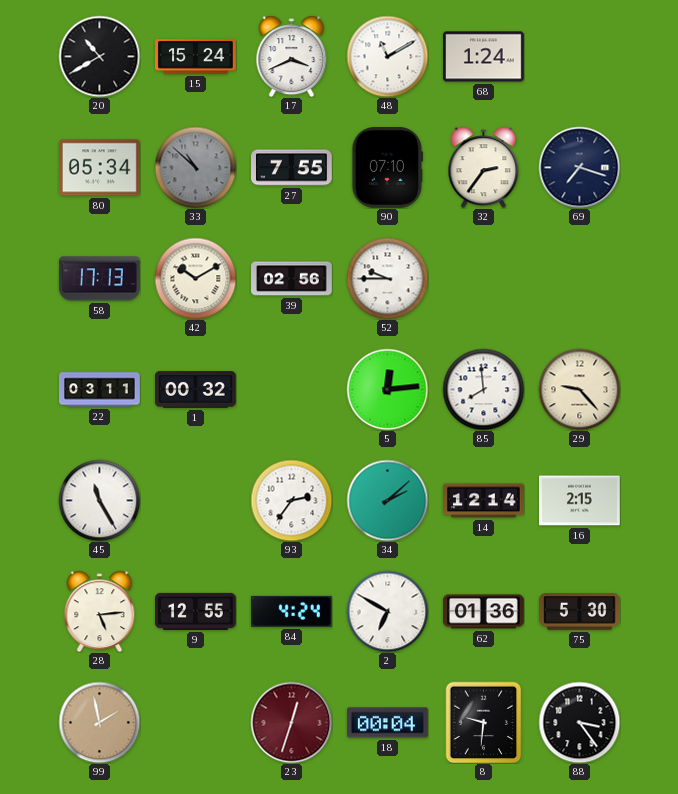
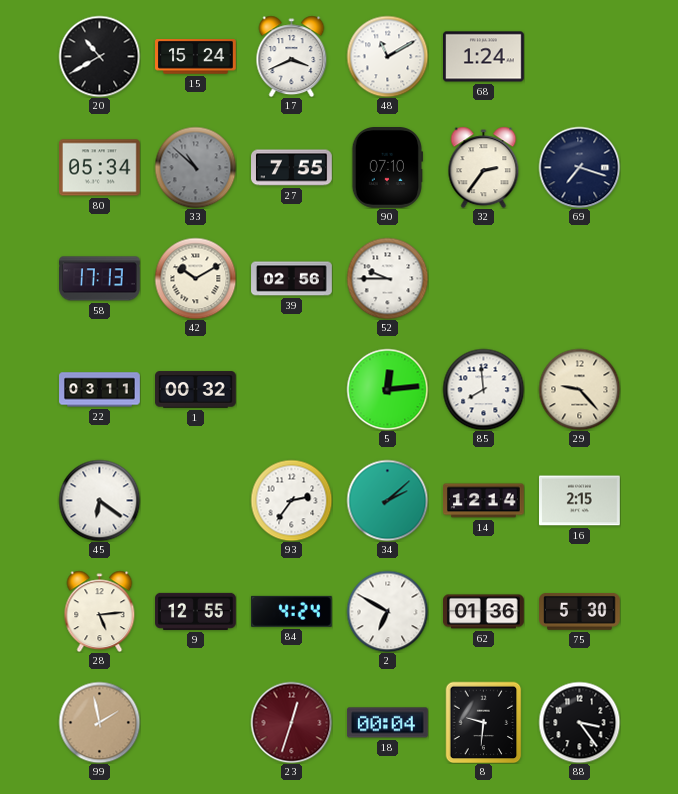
45: 11:25 -> 6:21
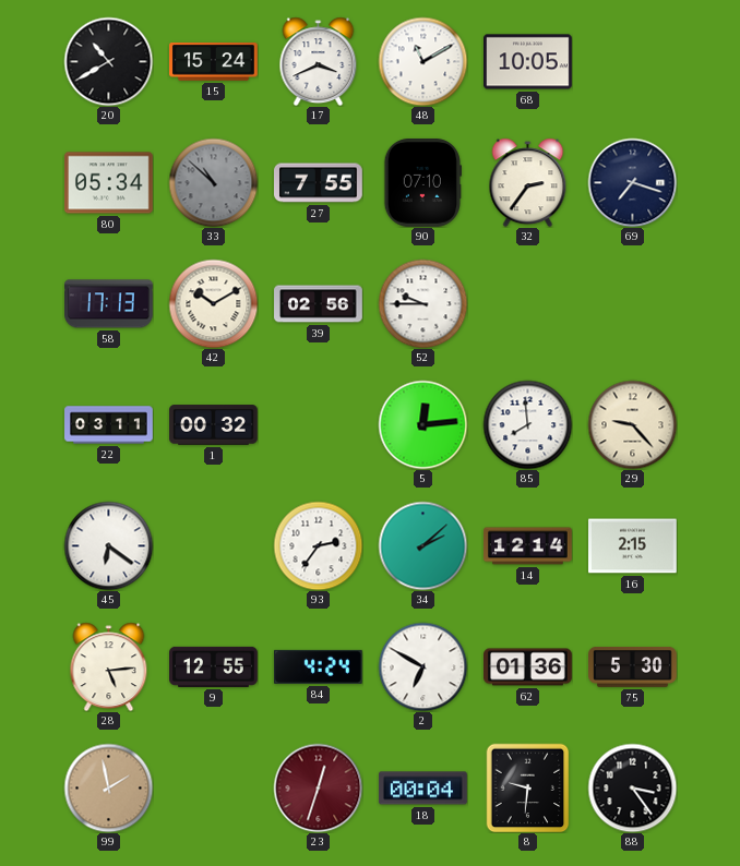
68: 1:24 -> 10:05
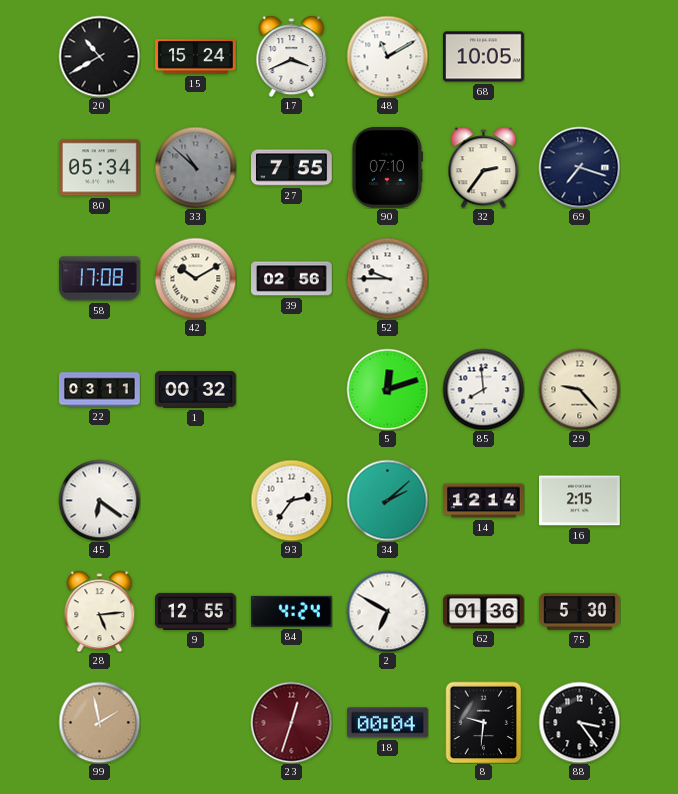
58: 17:13 -> 17:08
5: 12:14 -> 12:12
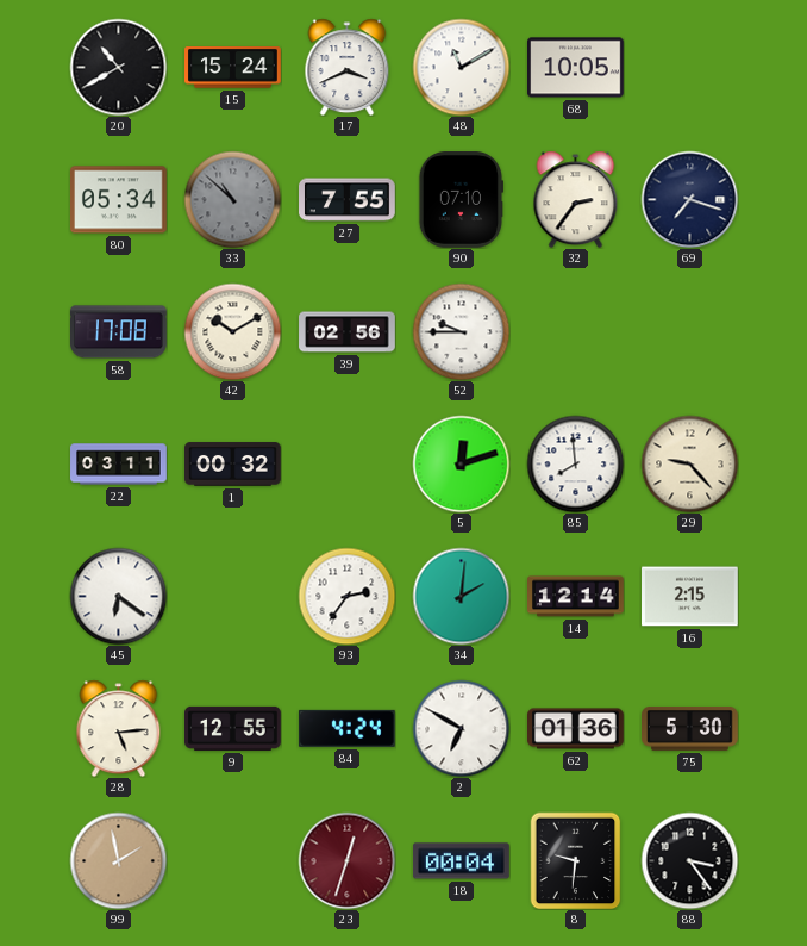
34: 2:08 -> 2:01
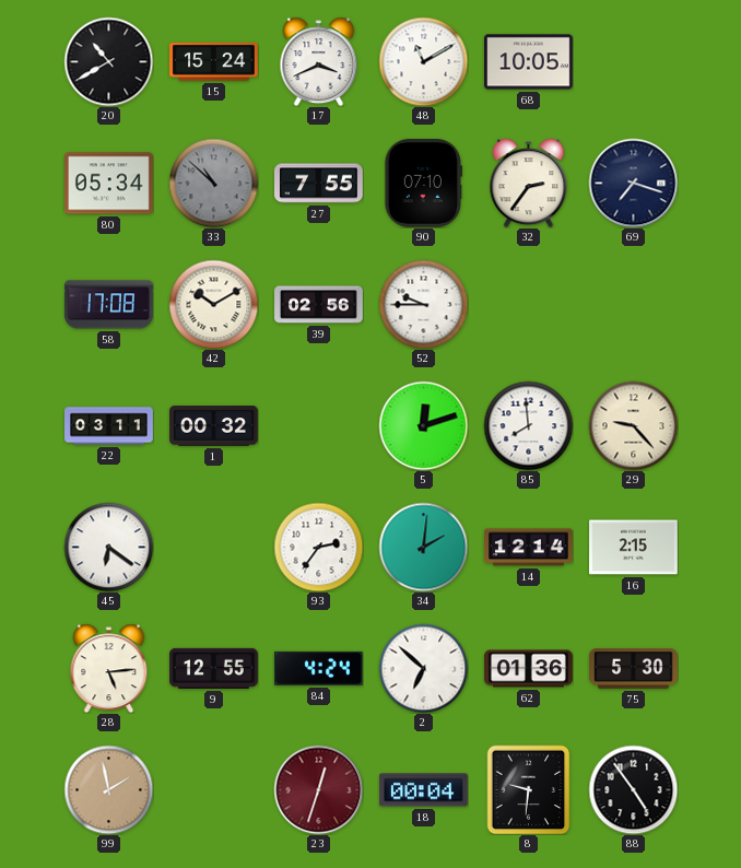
2: 6:50 -> 6:52
88: 3:24 -> 4:54
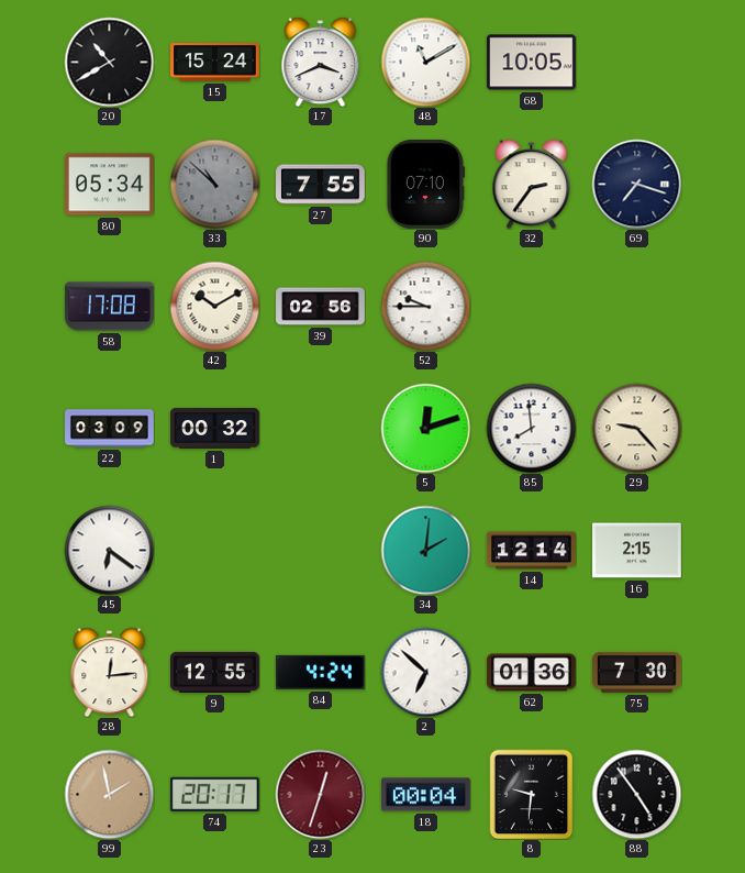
22: 03:11 -> 03:09
93: 2:36 -> none
28: 5:14 -> 12:14
75: 5:30 -> 7:30
74: none -> 20:17
